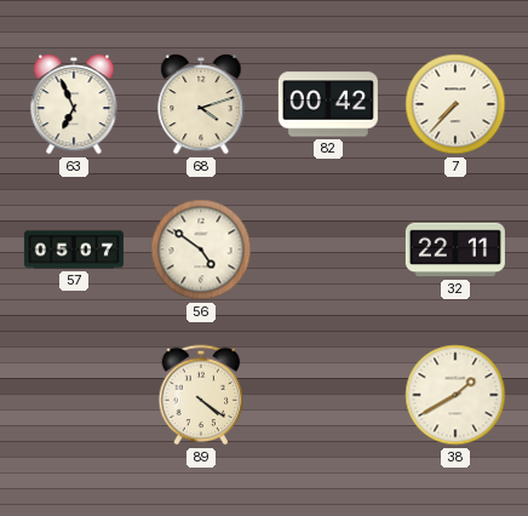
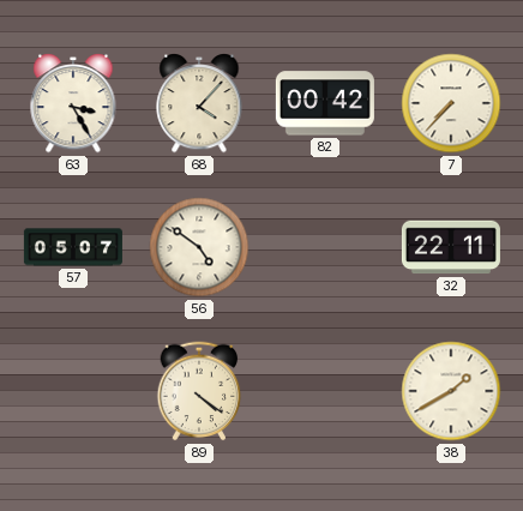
63: 6:56 -> 3:25
68: 4:12 -> 4:07
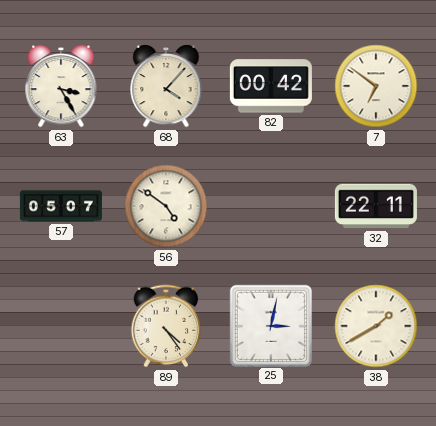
7: 7:37 -> 6:51
89: 4:21 -> 4:24
25: none -> 3:02
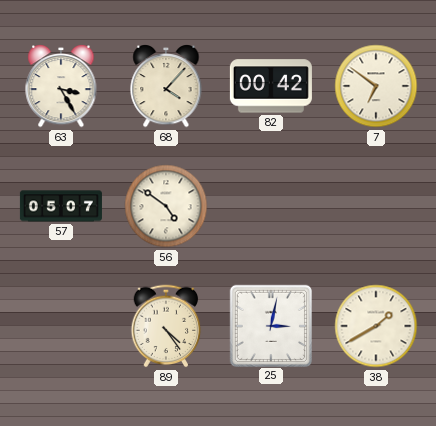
32: 22:11 -> none
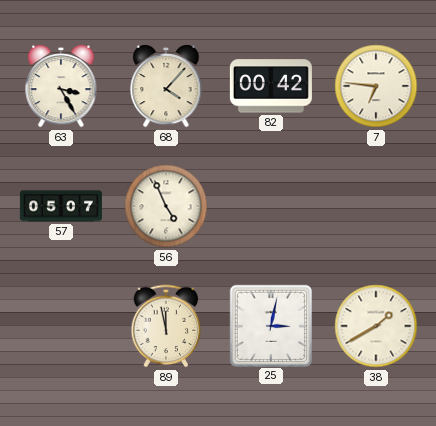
7: 6:51 -> 6:46
56: 4:51 -> 4:56
89: 4:24 -> 11:58
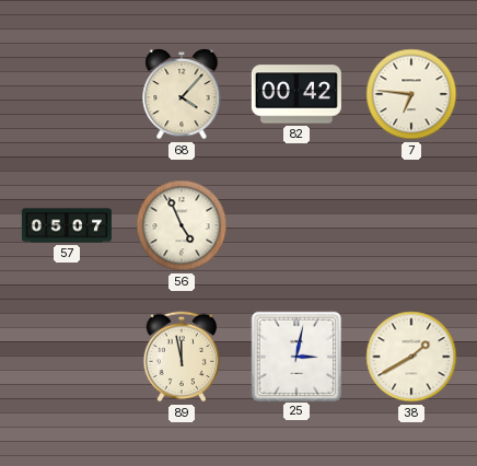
63: 3:25 -> none
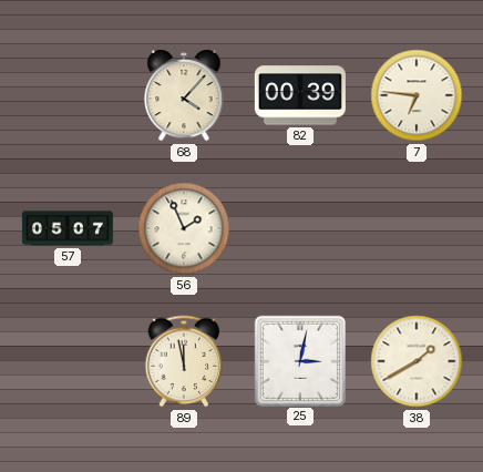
82: 00:42 -> 00:39
56: 4:56 -> 1:56
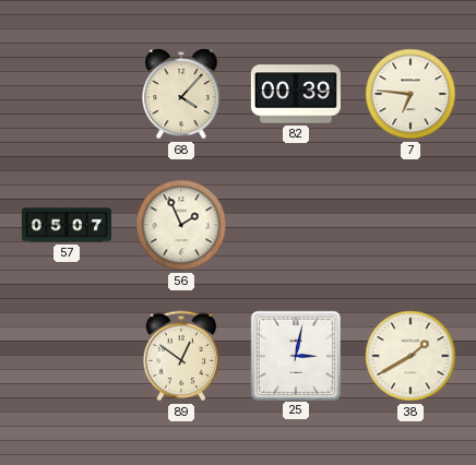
89: 11:58 -> 12:51
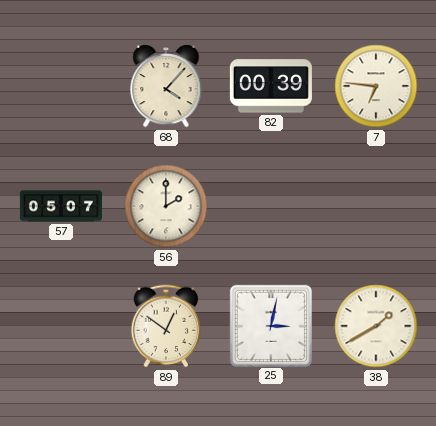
56: 1:56 -> 2:00
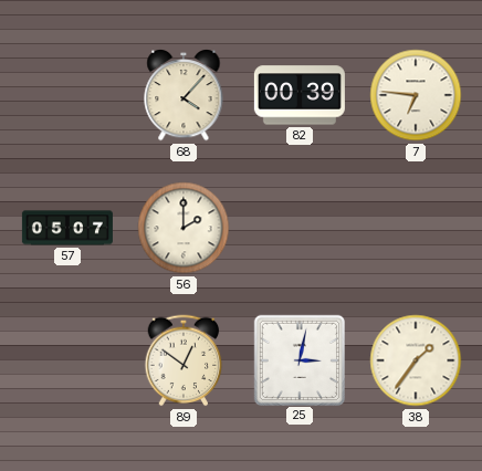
38: 1:40 -> 1:36
